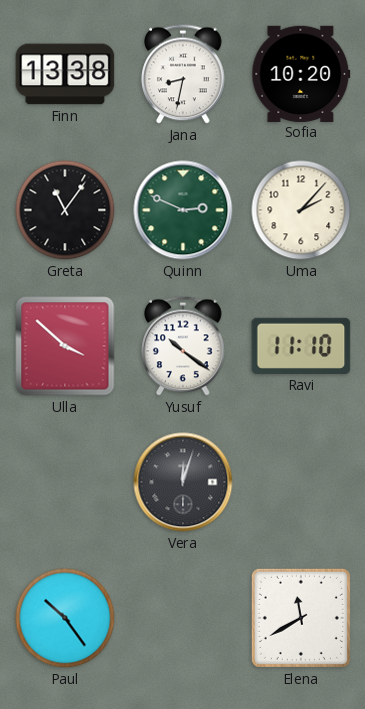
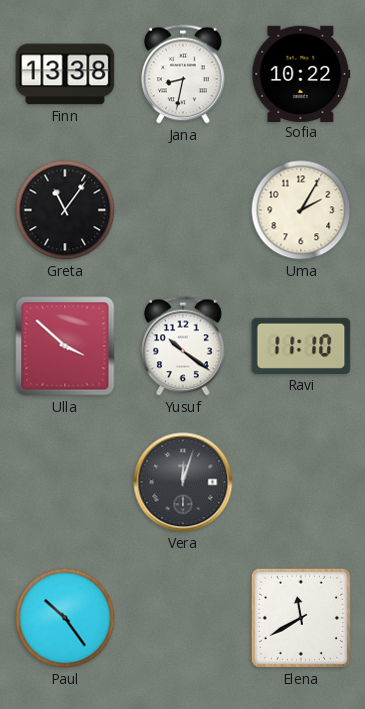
Sofia: 10:20 -> 10:22
Quinn: 2:49 -> none
Uma: 2:07 -> 2:05
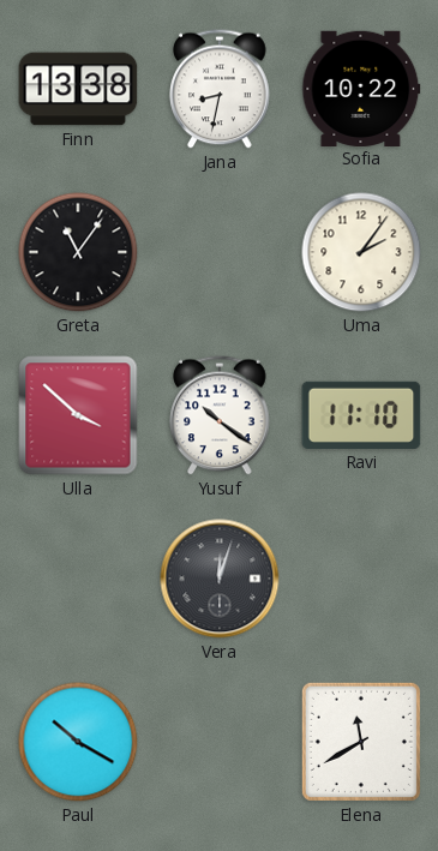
Uma: 2:05 -> 2:06
Paul: 10:24 -> 10:20
